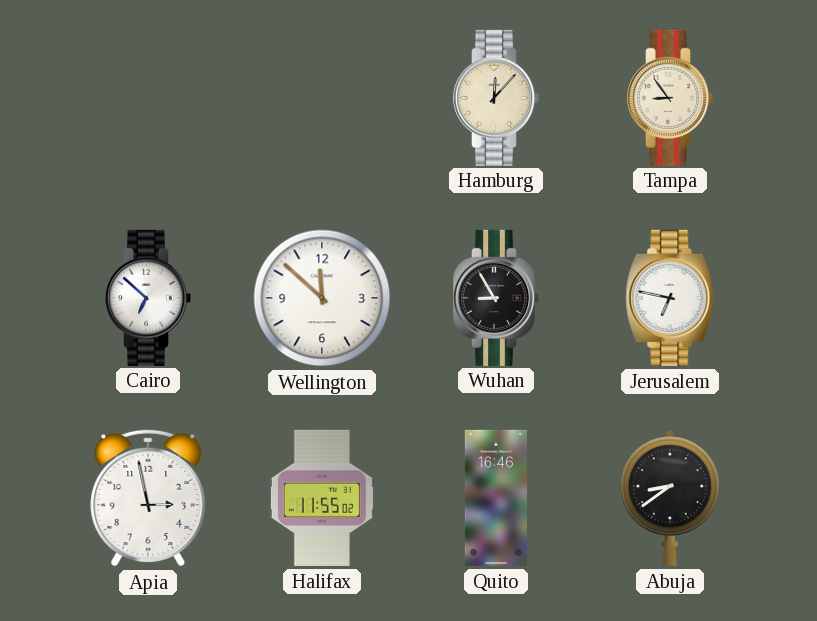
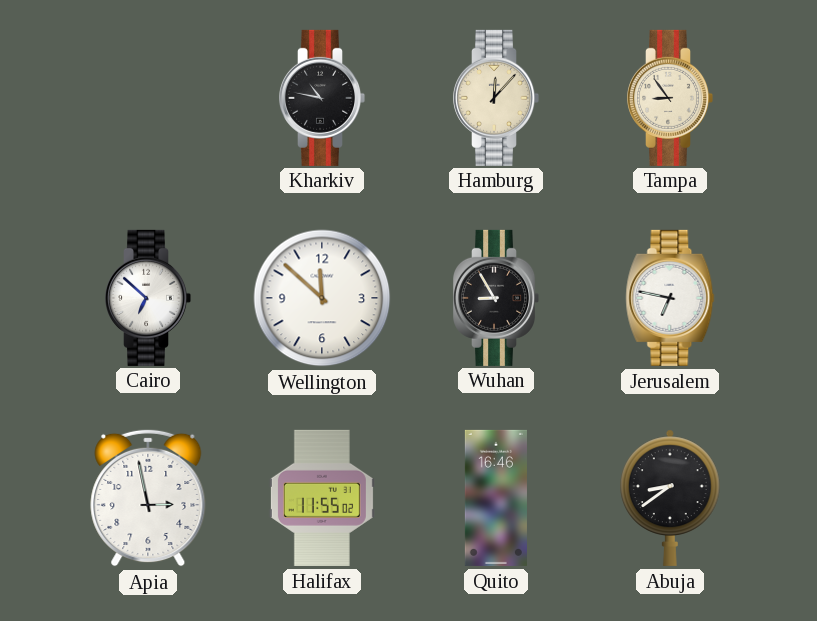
Kharkiv: none -> 10:47
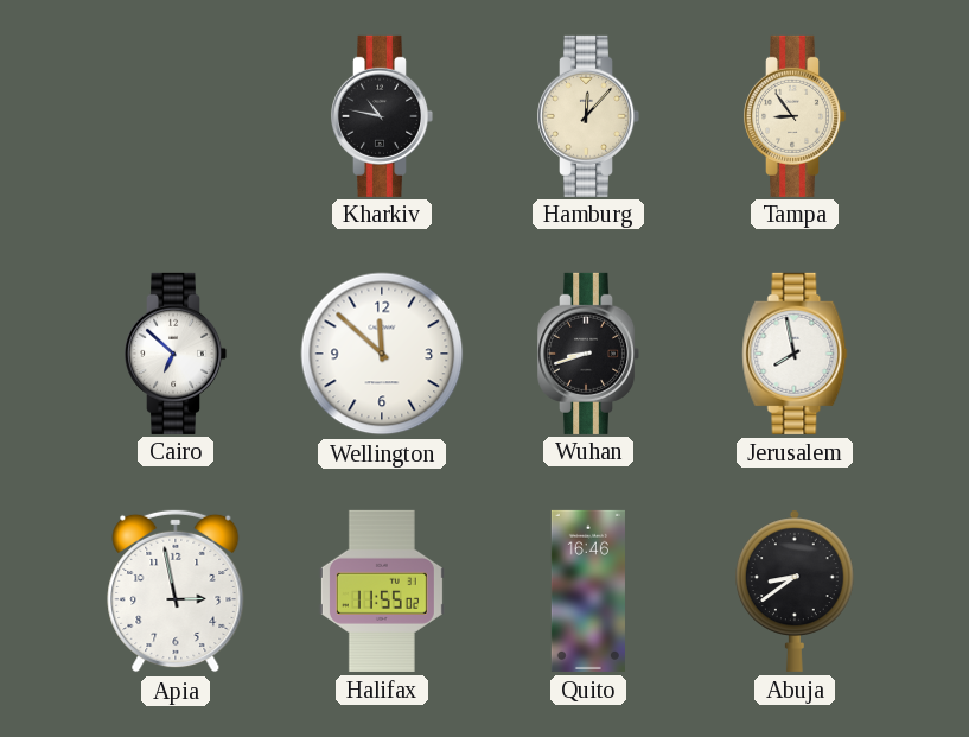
Wuhan: 8:55 -> 8:42
Jerusalem: 6:47 -> 7:58
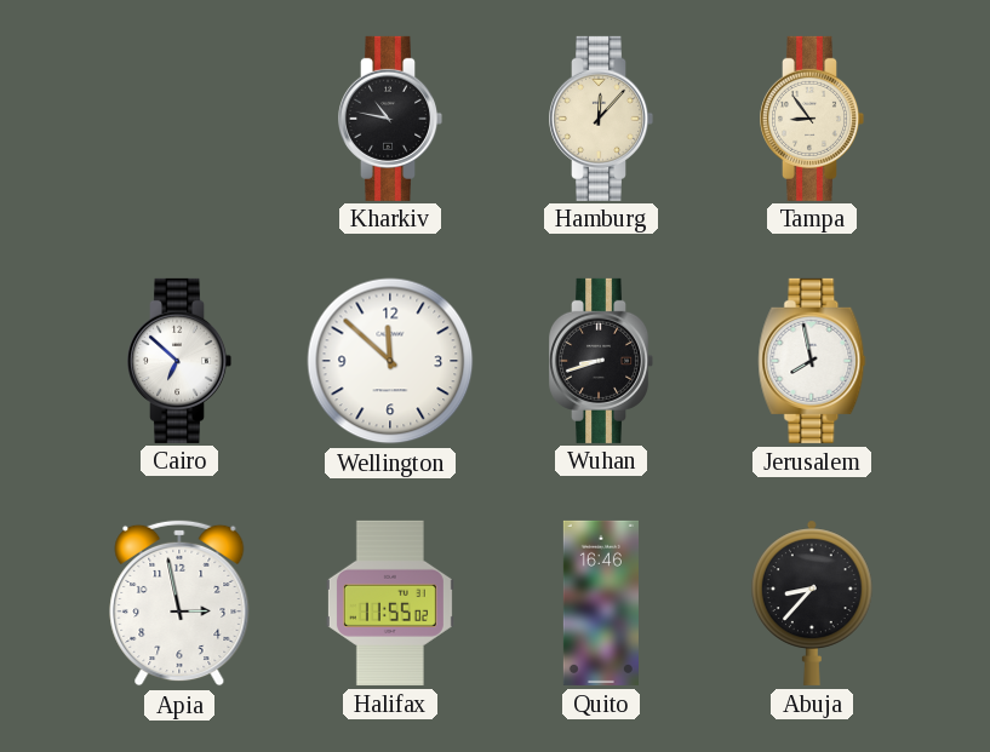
Abuja: 8:39 -> 8:37
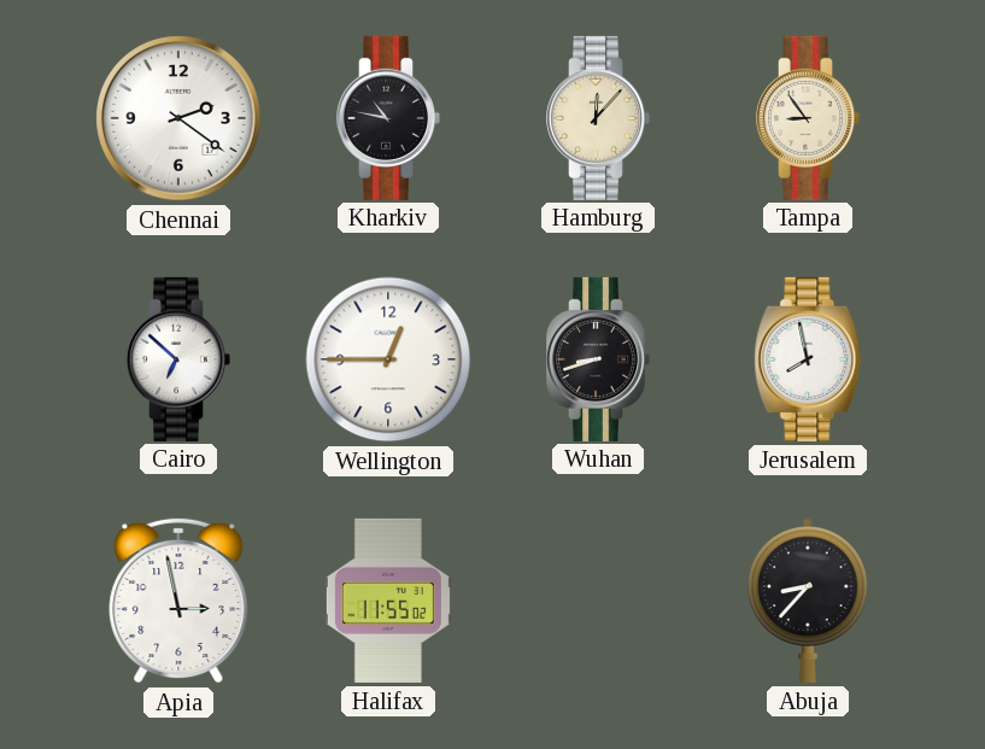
Chennai: none -> 2:21
Wellington: 11:52 -> 12:45
Quito: 16:46 -> none
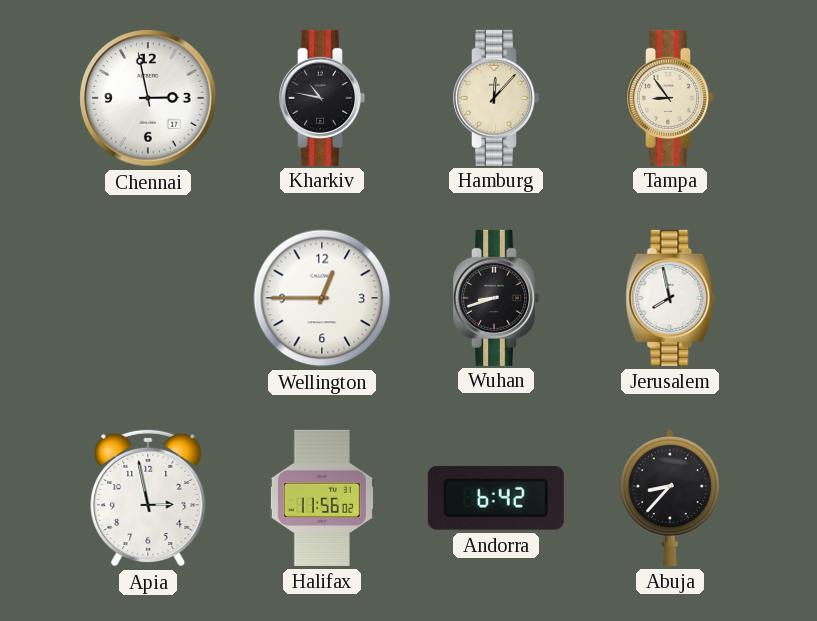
Chennai: 2:21 -> 2:58
Cairo: 6:52 -> none
Halifax: 11:55 -> 11:56
Andorra: none -> 6:42
